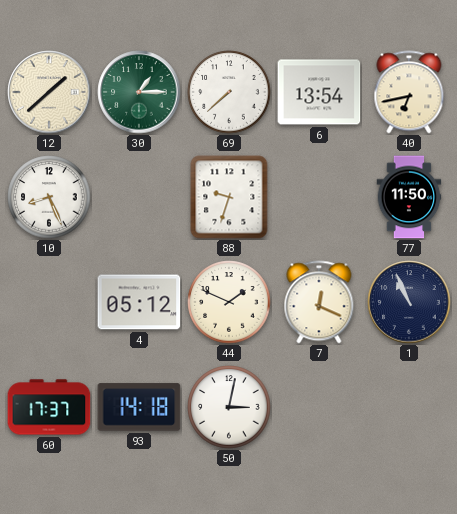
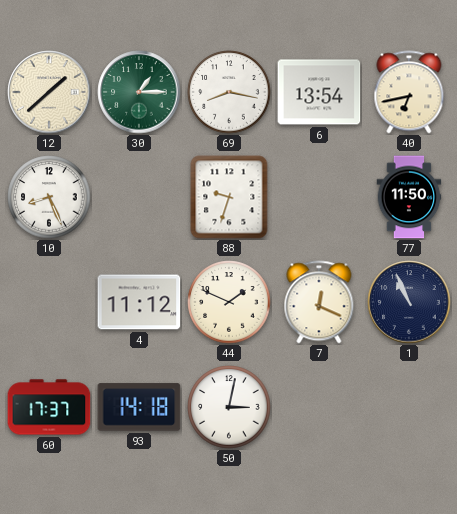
69: 7:38 -> 8:17
4: 05:12 -> 11:12
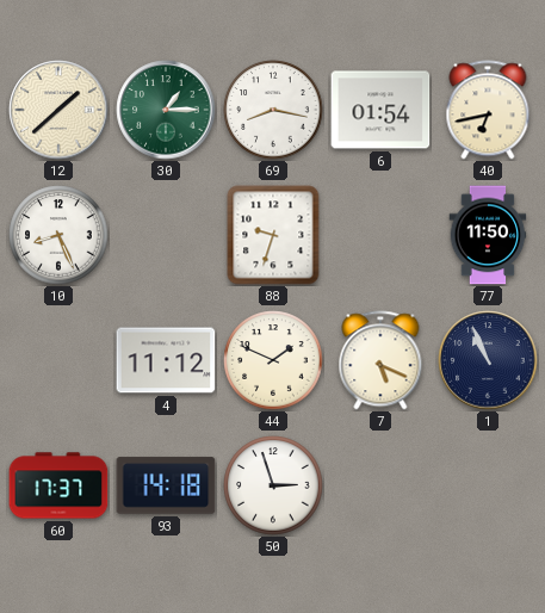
6: 13:54 -> 01:54
7: 12:19 -> 5:19
50: 3:02 -> 2:57
